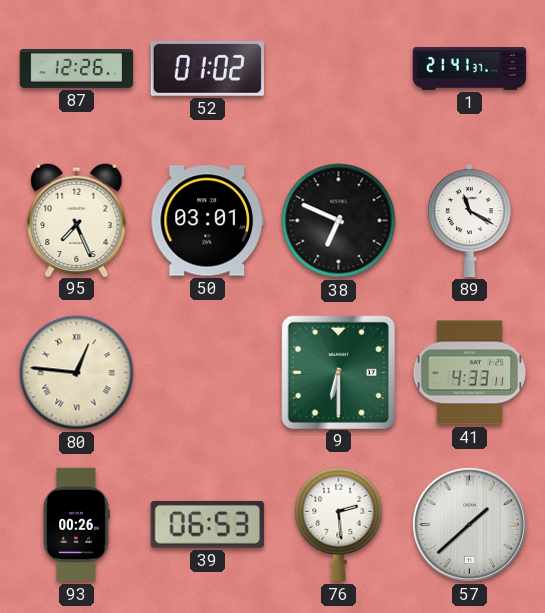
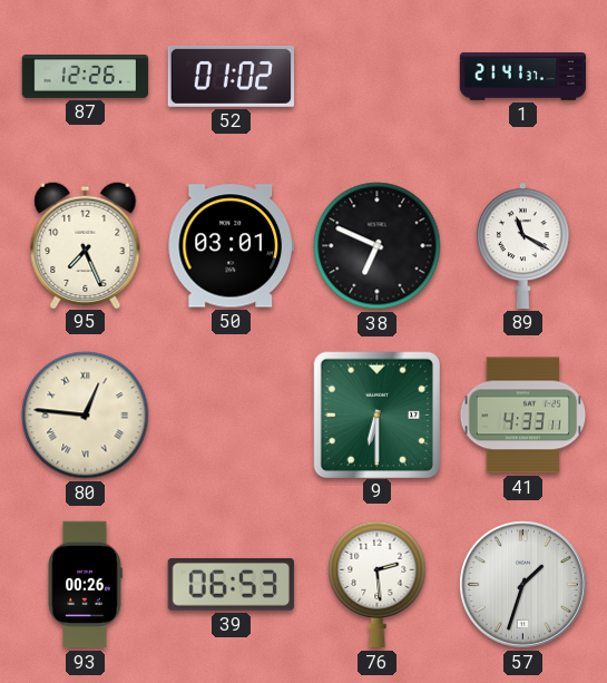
57: 1:38 -> 1:33
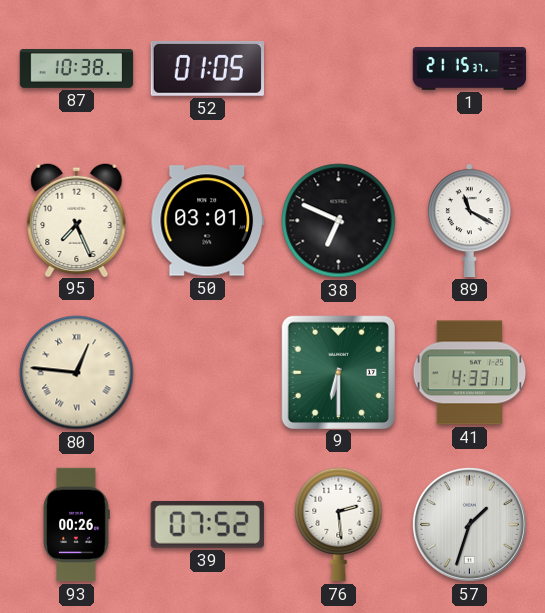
87: 12:26 -> 10:38
52: 01:02 -> 01:05
1: 21:41 -> 21:15
39: 06:53 -> 07:52
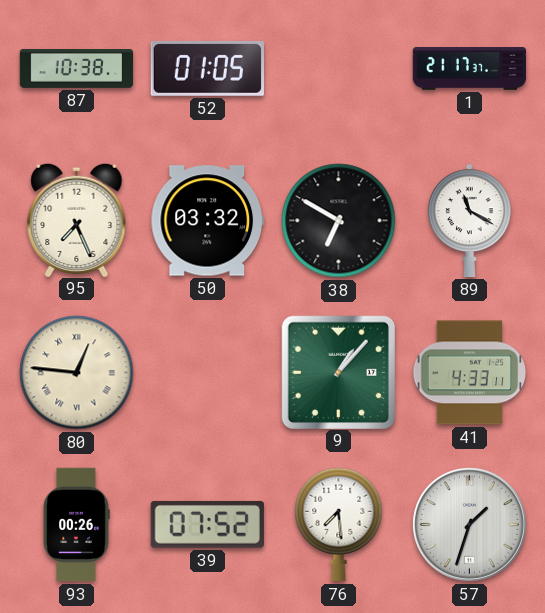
1: 21:15 -> 21:17
50: 03:01 -> 03:32
38: 6:49 -> 6:50
9: 6:30 -> 1:07
76: 2:29 -> 7:29
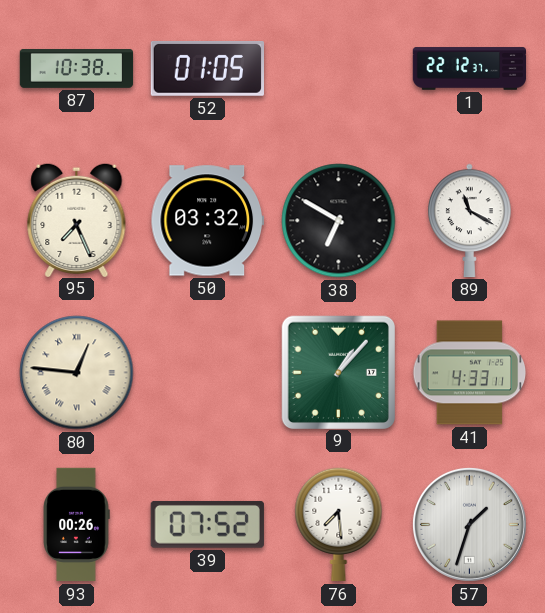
1: 21:17 -> 22:12
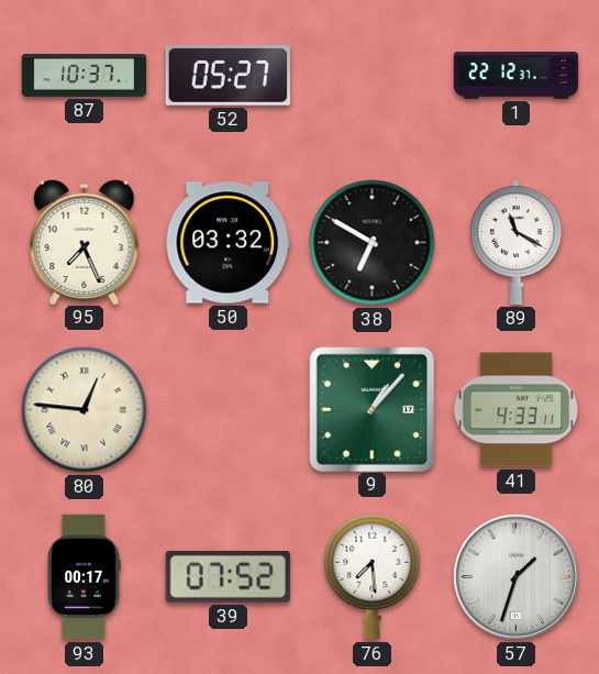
87: 10:38 -> 10:37
52: 01:05 -> 05:27
93: 00:26 -> 00:17
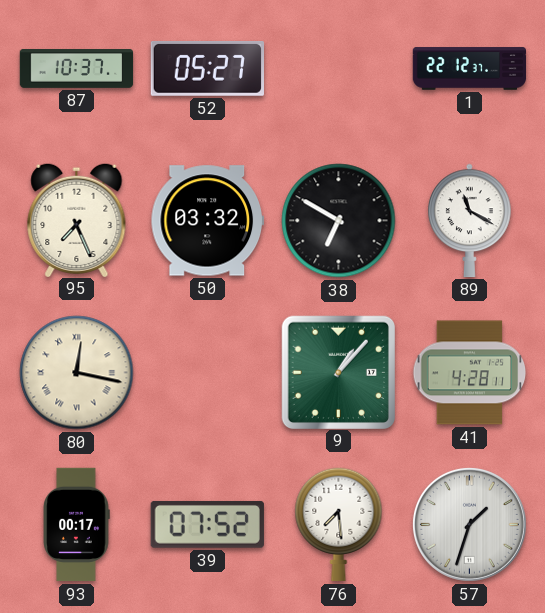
80: 12:46 -> 12:17
41: 4:33 -> 4:28
